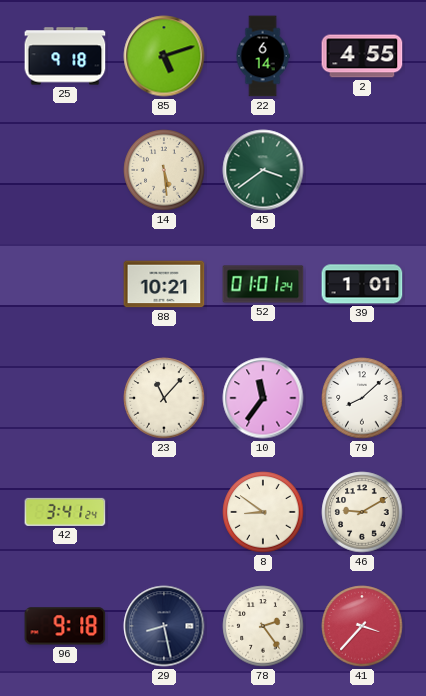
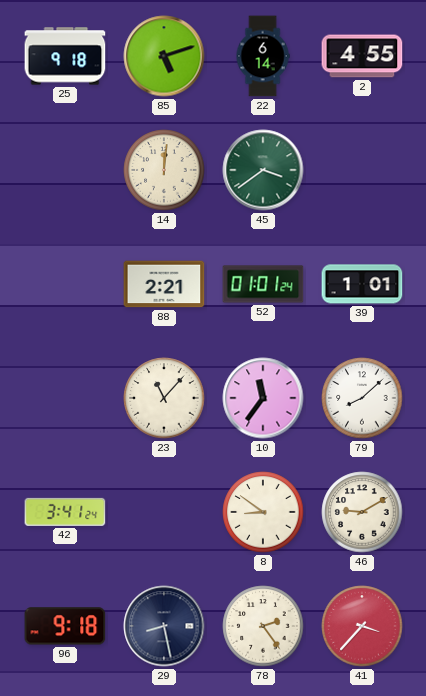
14: 5:29 -> 12:01
88: 10:21 -> 2:21
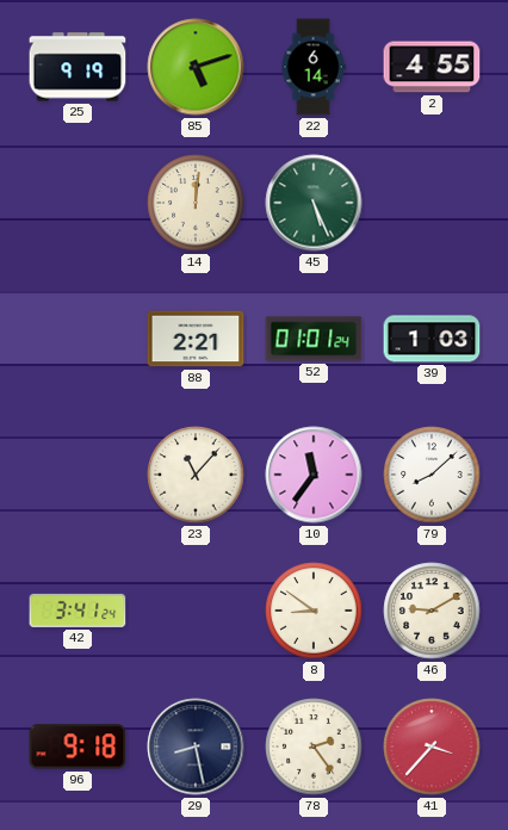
25: 9:18 -> 9:19
45: 3:39 -> 5:26
39: 1:01 -> 1:03
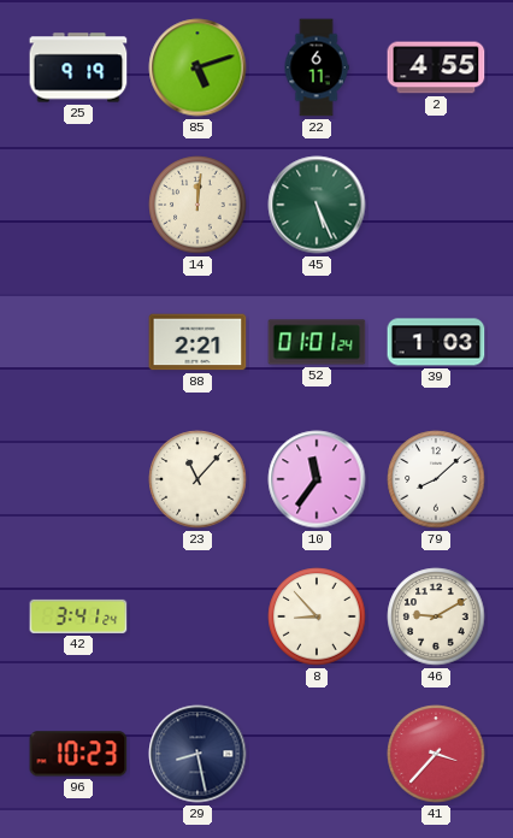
22: 6:14 -> 6:11
8: 8:51 -> 8:53
96: 9:18 -> 10:23
78: 2:24 -> none
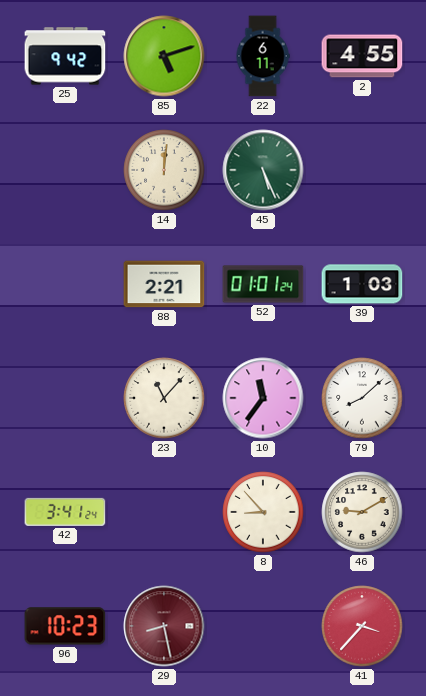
25: 9:19 -> 9:42
29 dial: navy -> burgundy
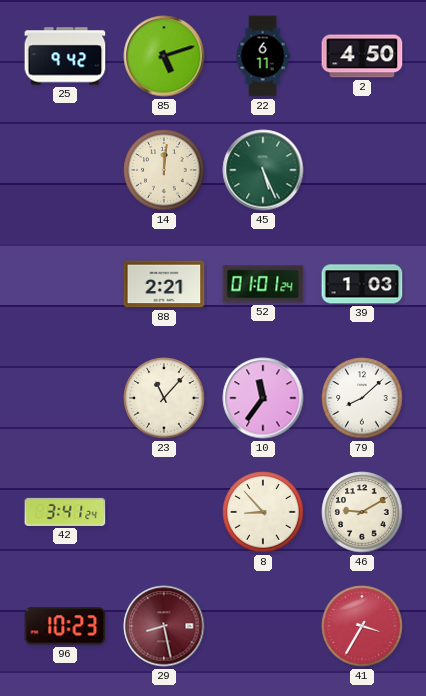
2: 4:55 -> 4:50
41: 3:37 -> 3:35
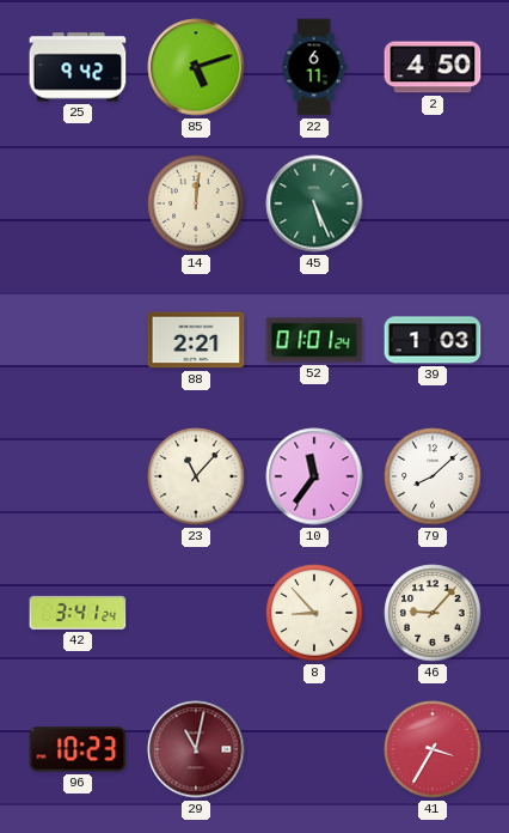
46: 9:10 -> 9:07
29: 8:28 -> 11:02
